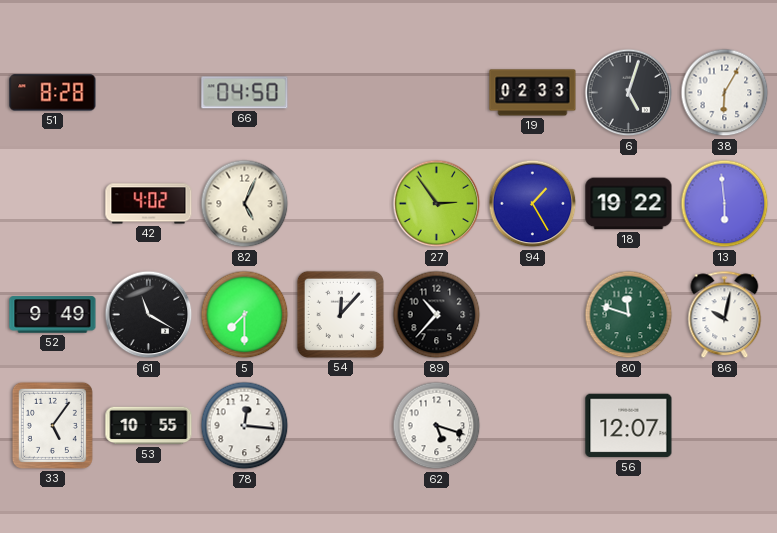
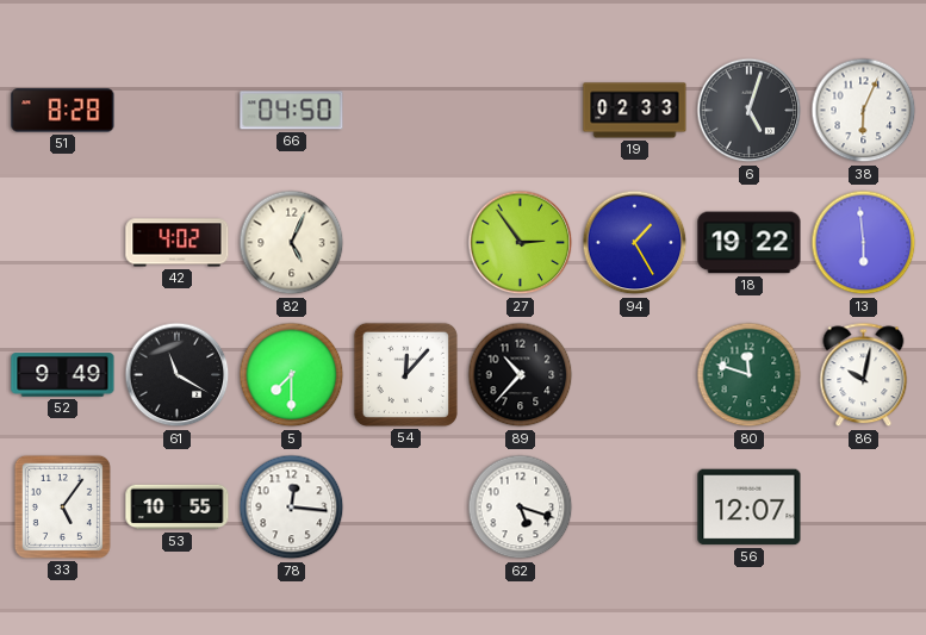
38: 6:05 -> 6:04
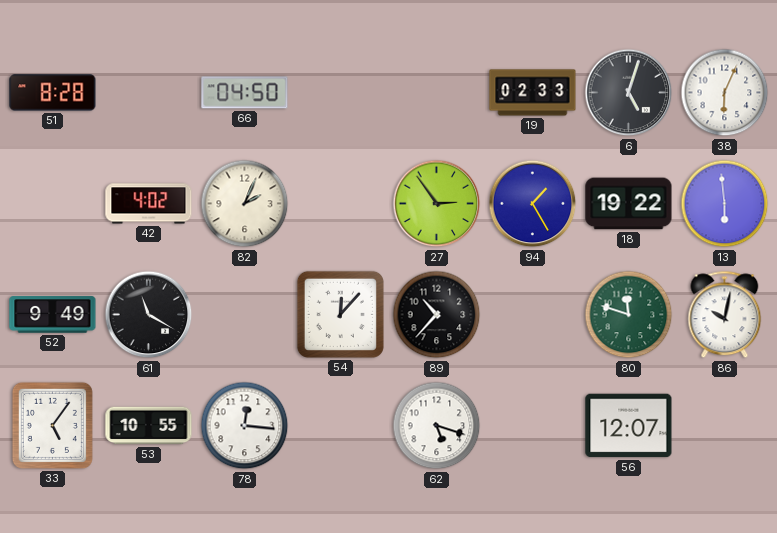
82: 5:04 -> 2:04
5: 7:30 -> none
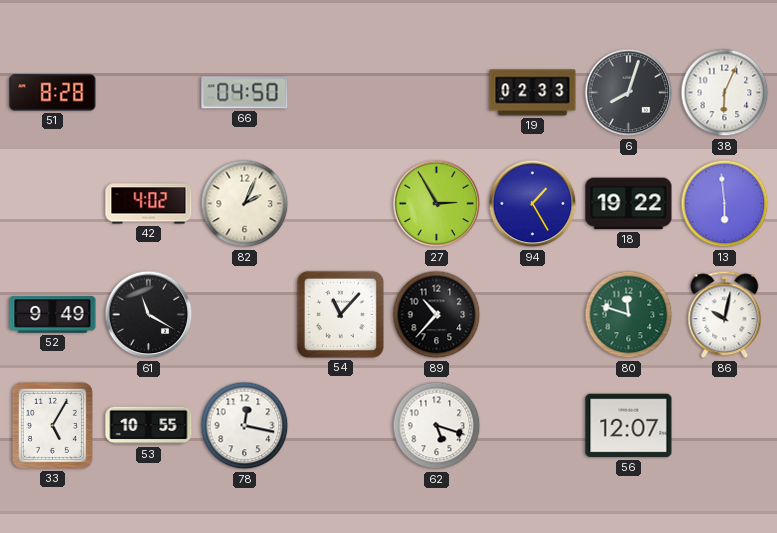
6: 5:03 -> 8:03
27: 2:54 -> 2:55
54: 12:07 -> 11:07
33: 5:06 -> 5:05
78: 12:16 -> 12:17
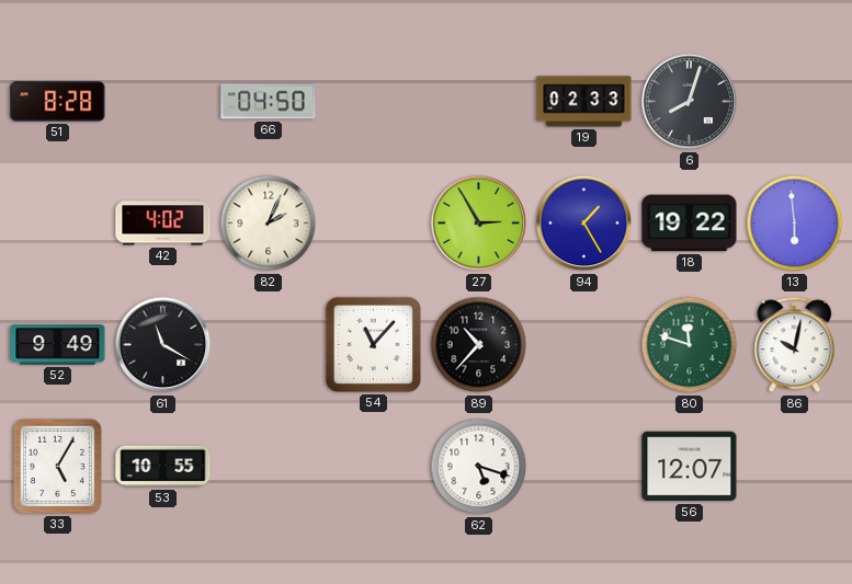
38: 6:04 -> none
78: 12:17 -> none
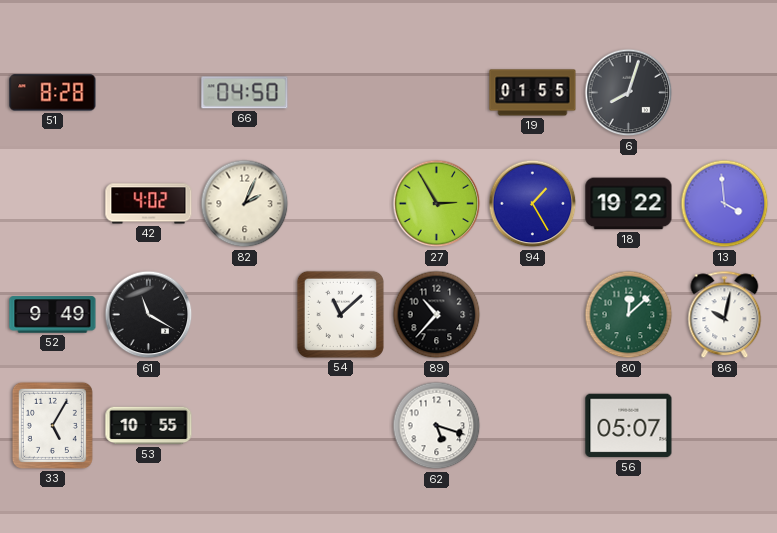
19: 02:33 -> 01:55
13: 5:59 -> 3:59
54: 11:07 -> 11:08
80: 11:48 -> 12:08
56: 12:07 -> 05:07
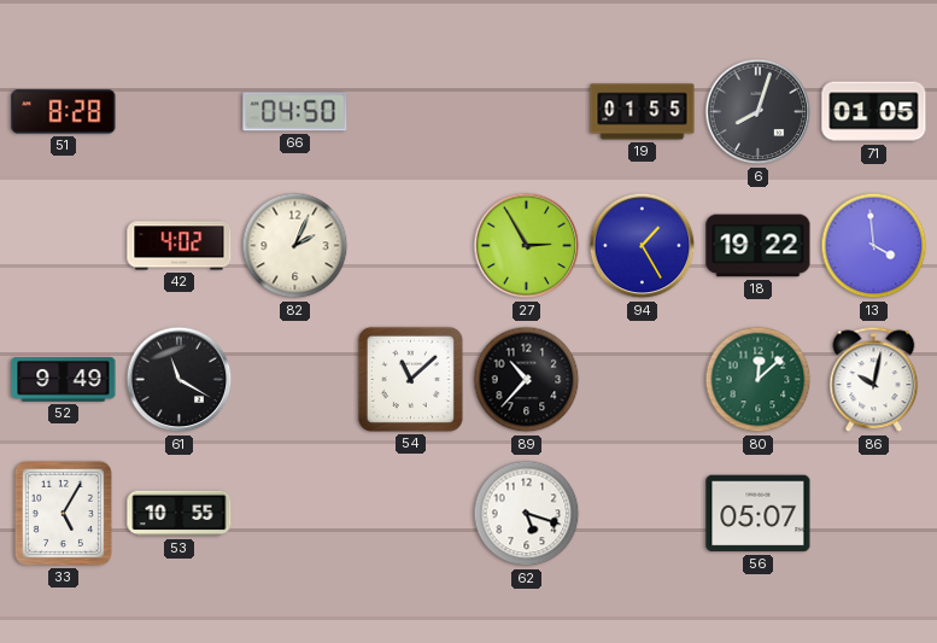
71: none -> 01:05
